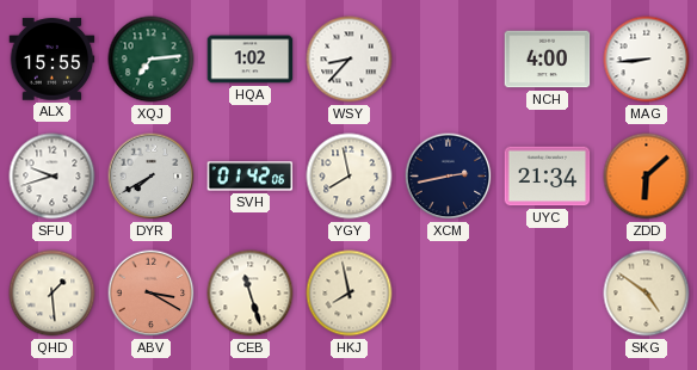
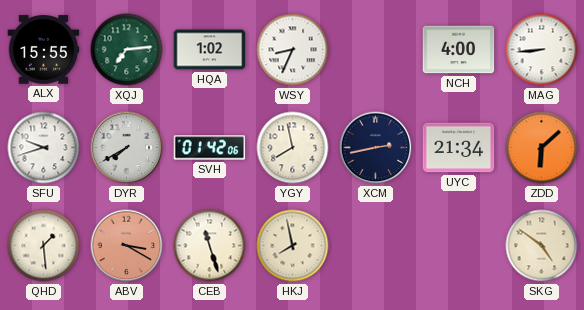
WSY: 8:37 -> 8:34
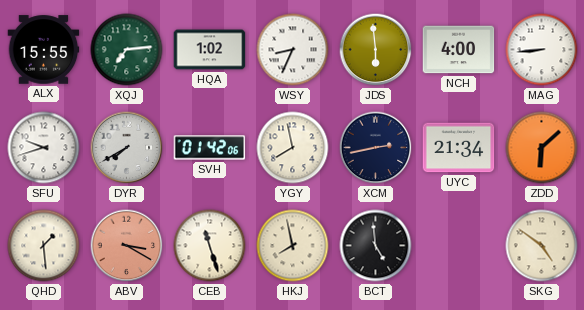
JDS: none -> 5:59
BCT: none -> 4:59
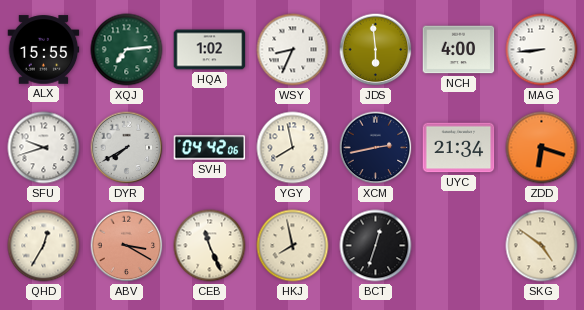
SVH: 01:42 -> 04:42
ZDD: 6:08 -> 6:18
QHD: 1:29 -> 12:35
CEB: 11:27 -> 11:26
BCT: 4:59 -> 12:33
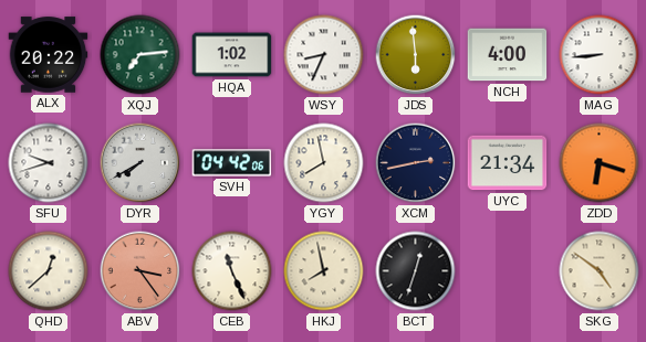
ALX: 15:55 -> 20:22
QHD: 12:35 -> 12:38
ABV: 3:20 -> 3:24
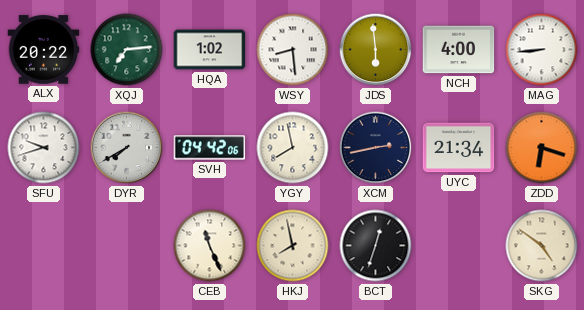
WSY: 8:34 -> 8:29
QHD: 12:38 -> none
ABV: 3:24 -> none
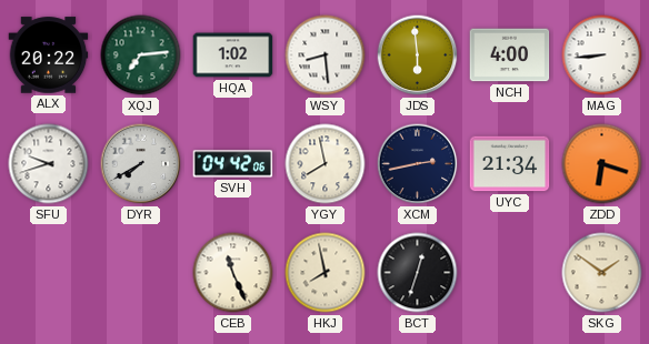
SKG: 4:51 -> 1:51
